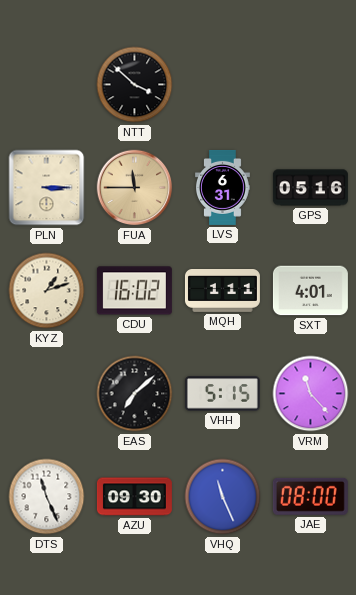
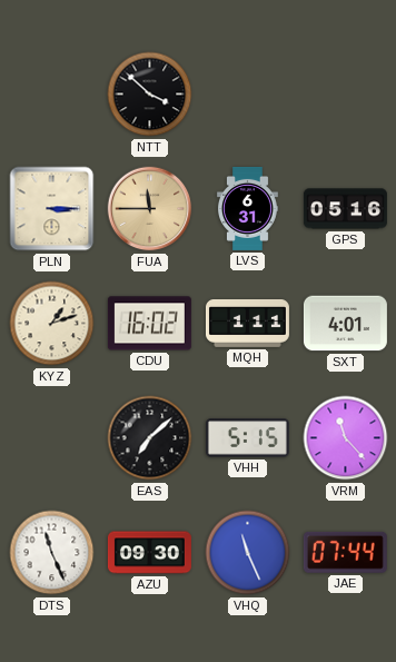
JAE: 08:00 -> 07:44
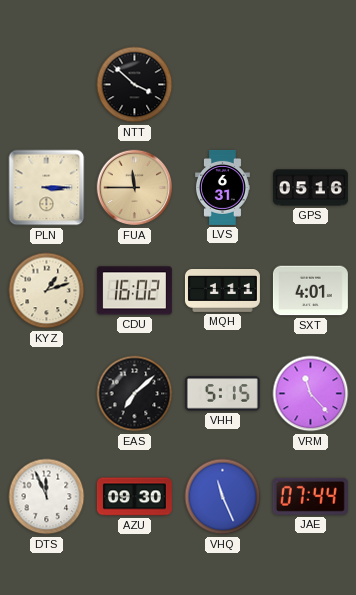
DTS: 11:26 -> 11:56
